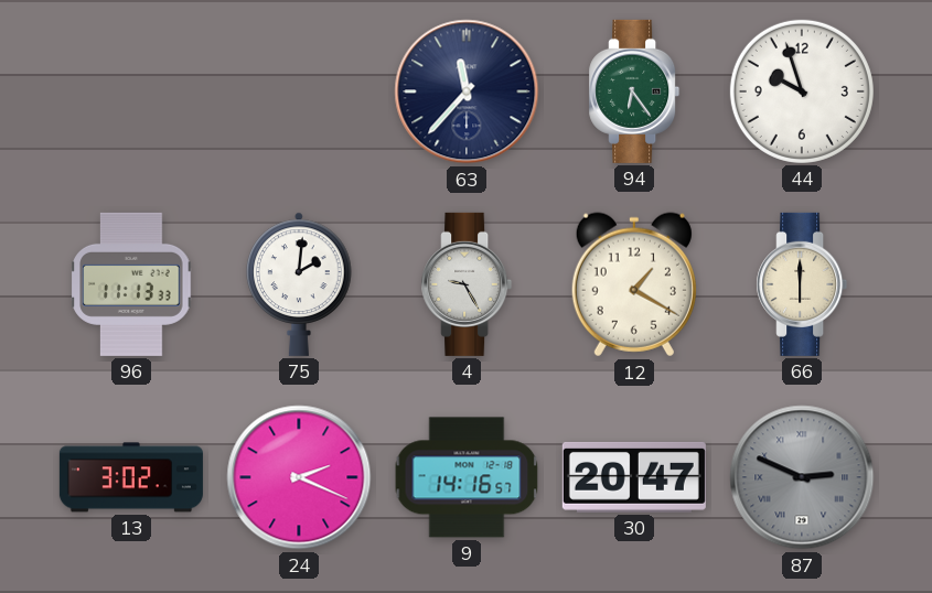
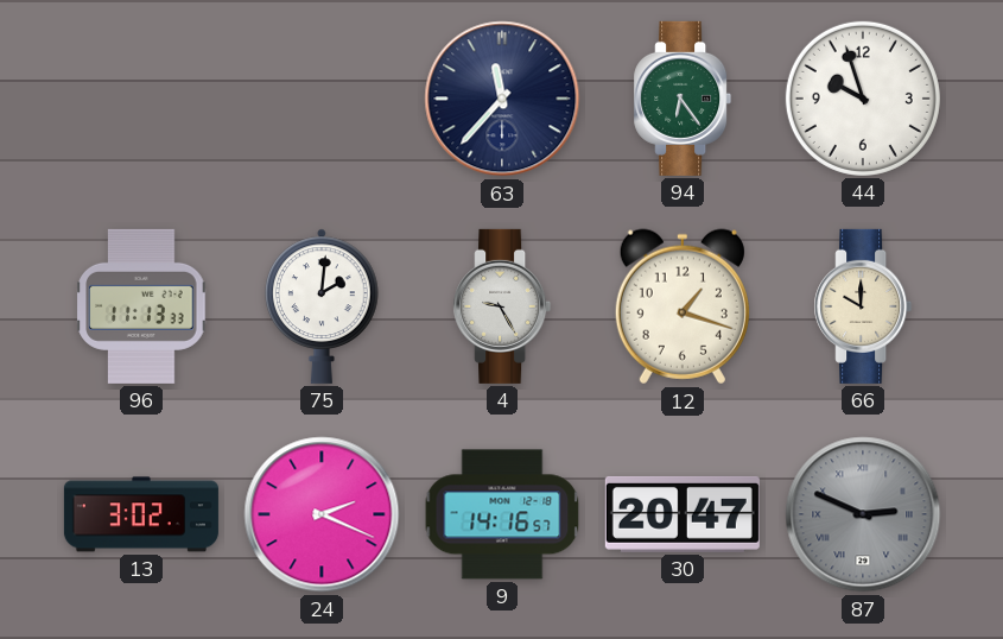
12: 1:20 -> 1:18
66: 6:00 -> 10:00
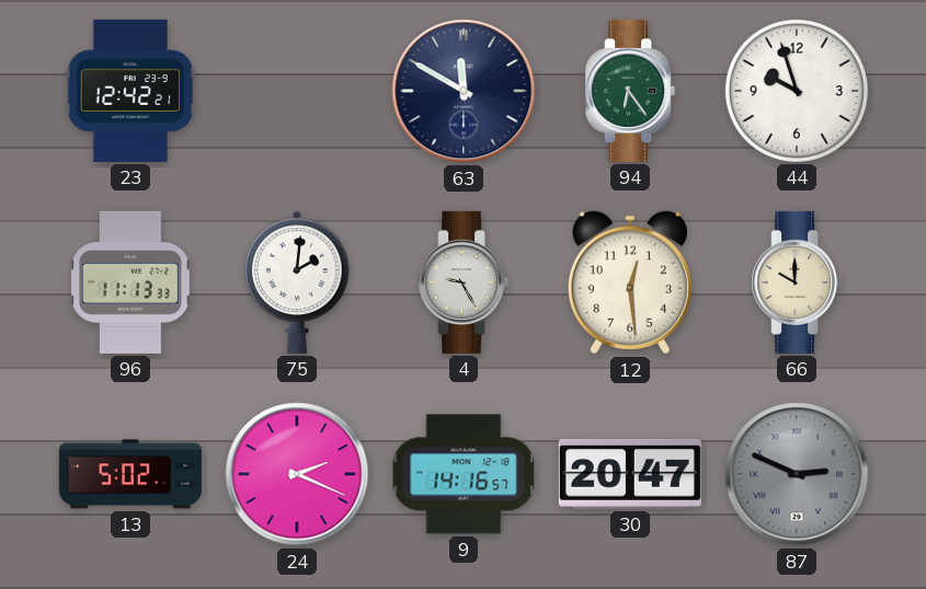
23: none -> 12:42
63: 11:37 -> 11:50
12: 1:18 -> 12:29
13: 3:02 -> 5:02
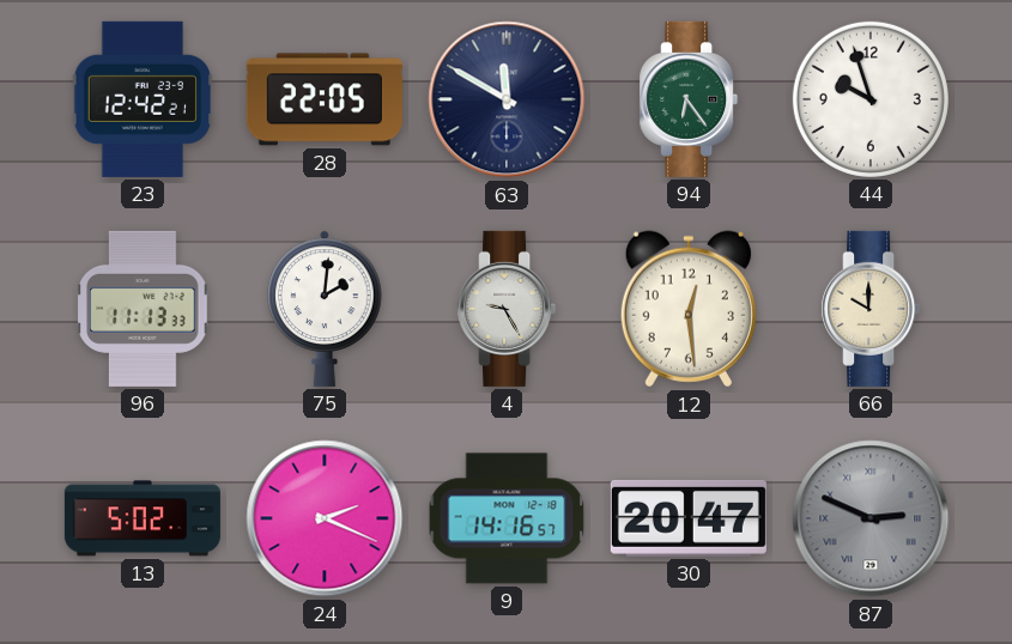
28: none -> 22:05
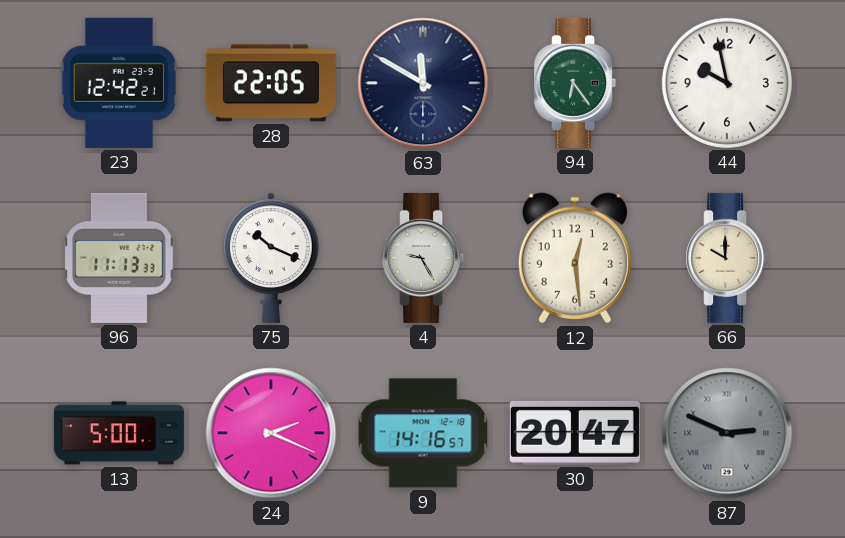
44: 9:57 -> 9:58
75: 2:01 -> 10:19
13: 5:02 -> 5:00
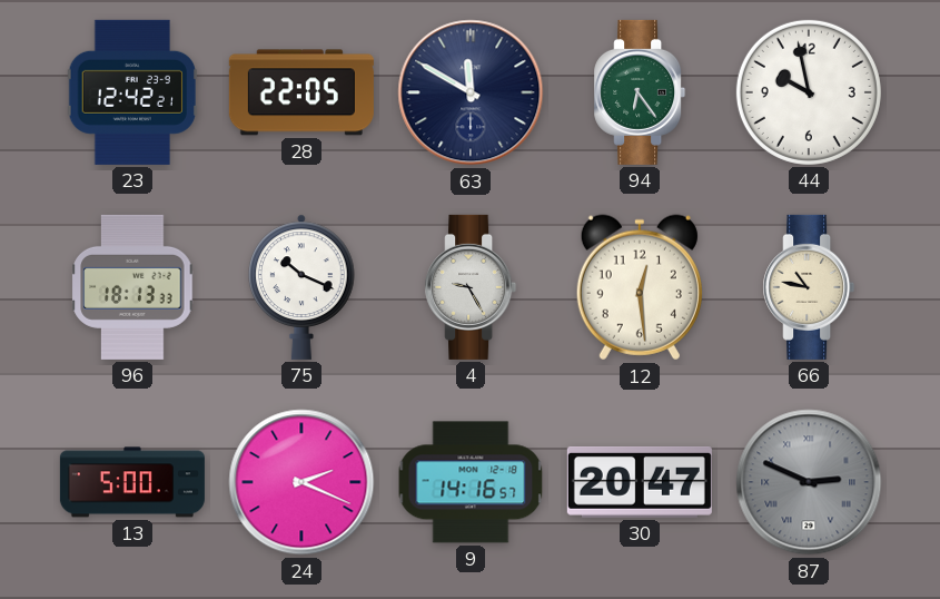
96: 11:13 -> 18:13
66: 10:00 -> 10:47
